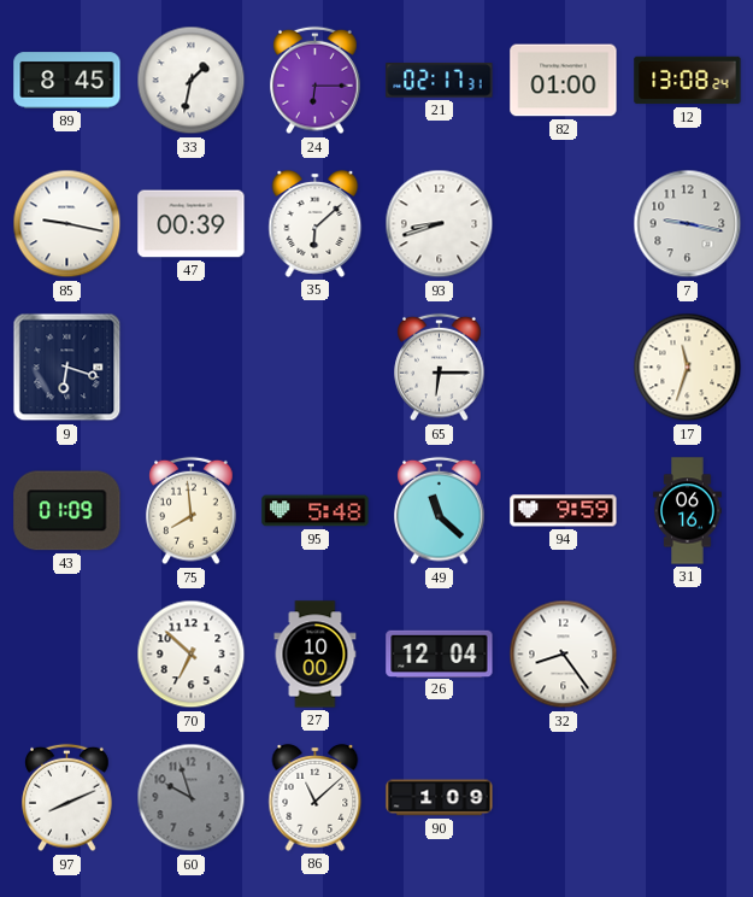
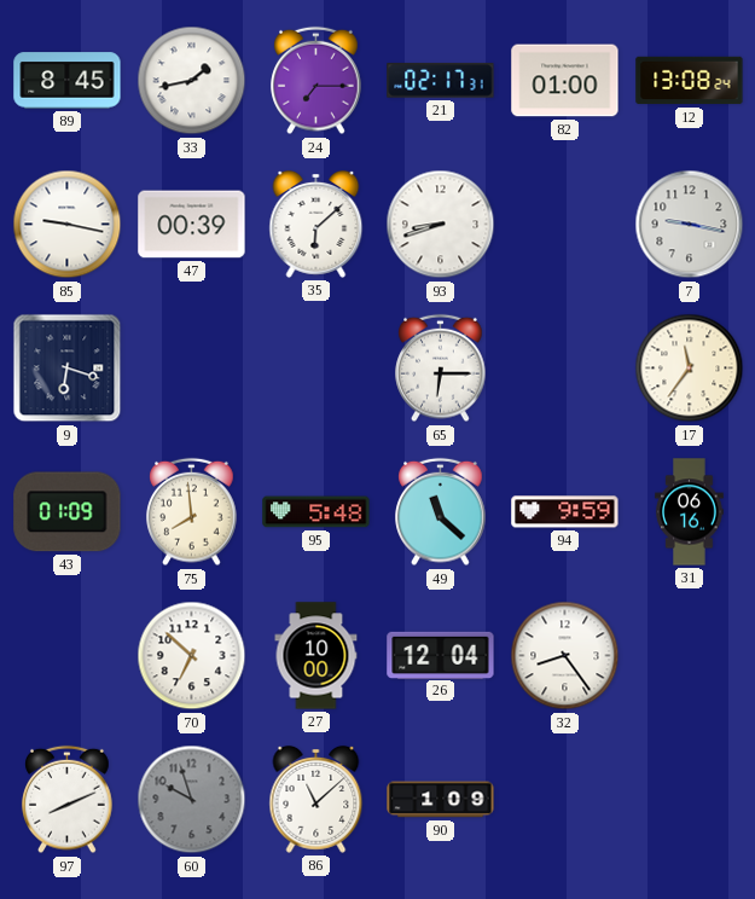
33: 1:32 -> 1:43
24: 6:15 -> 7:15
17: 11:33 -> 11:36
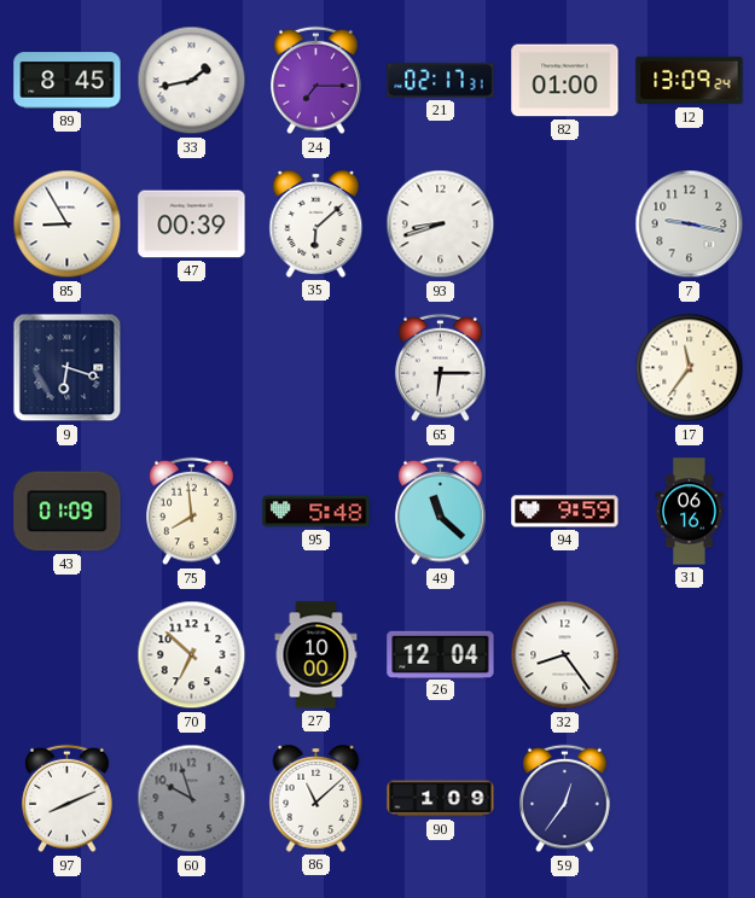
12: 13:08 -> 13:09
85: 9:17 -> 8:55
59: none -> 12:36
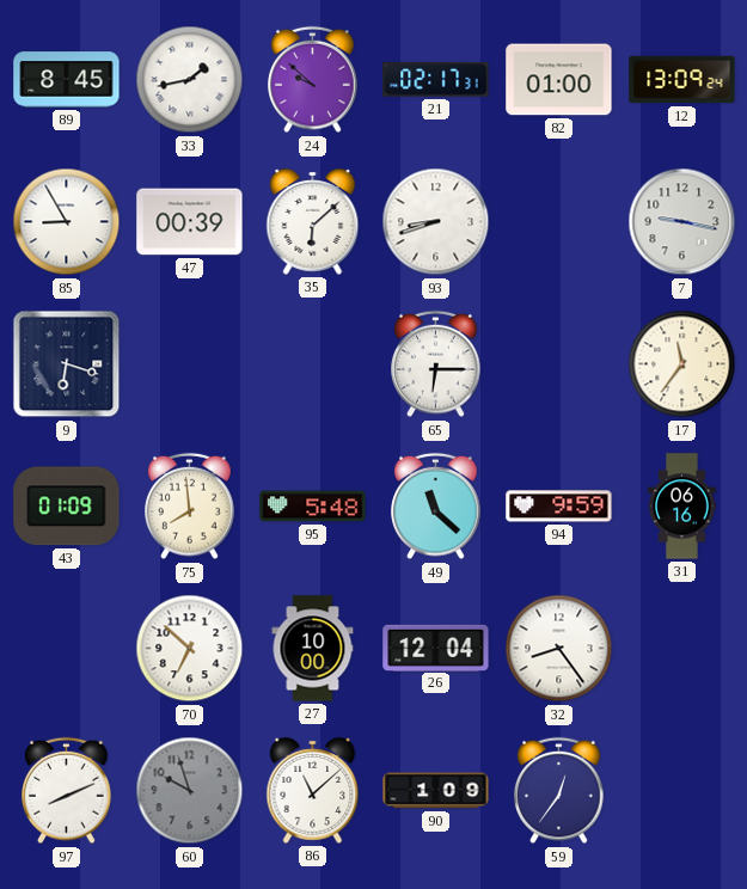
24: 7:15 -> 9:52
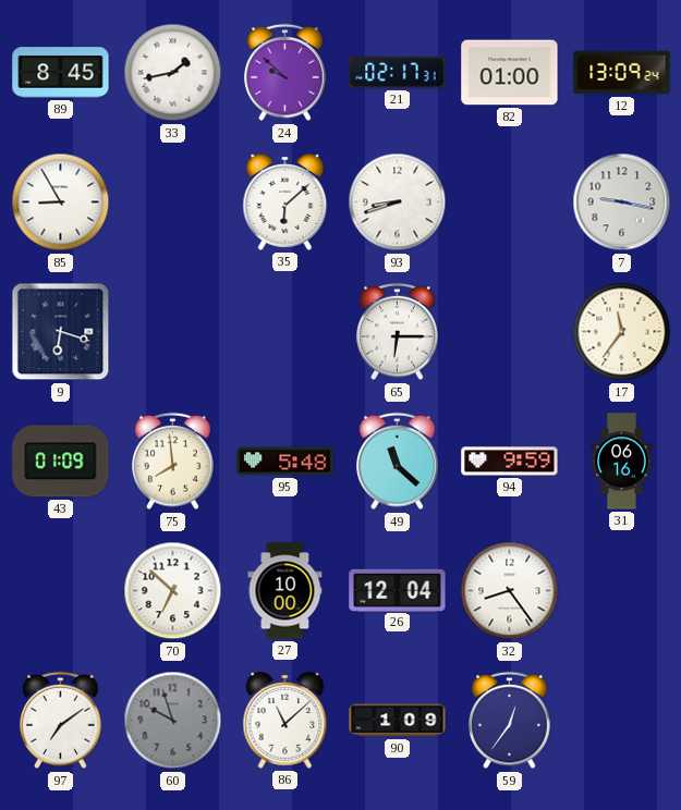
47: 00:39 -> none
97: 8:11 -> 7:09
